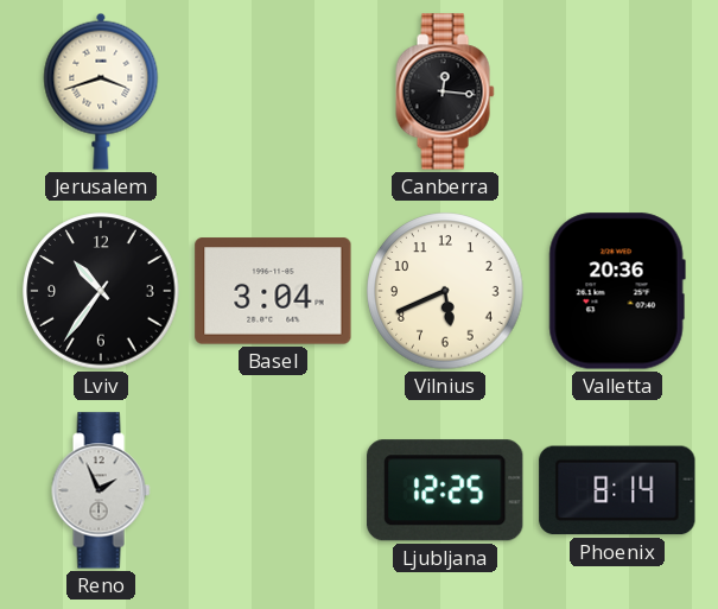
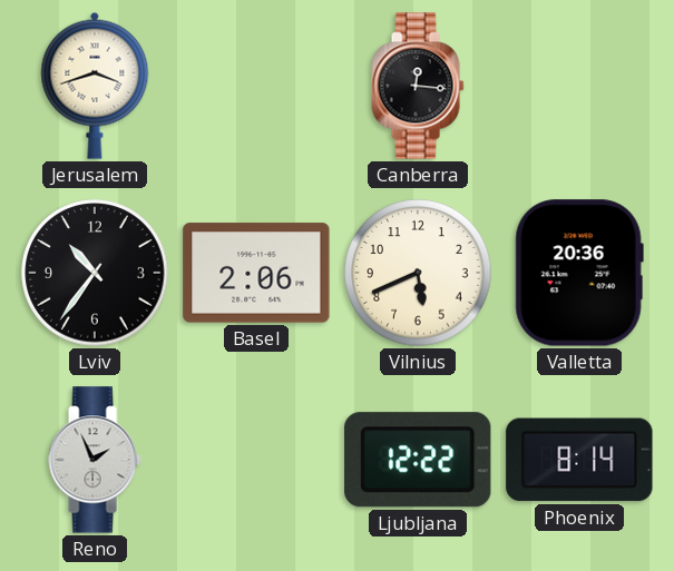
Basel: 3:04 -> 2:06
Ljubljana: 12:25 -> 12:22
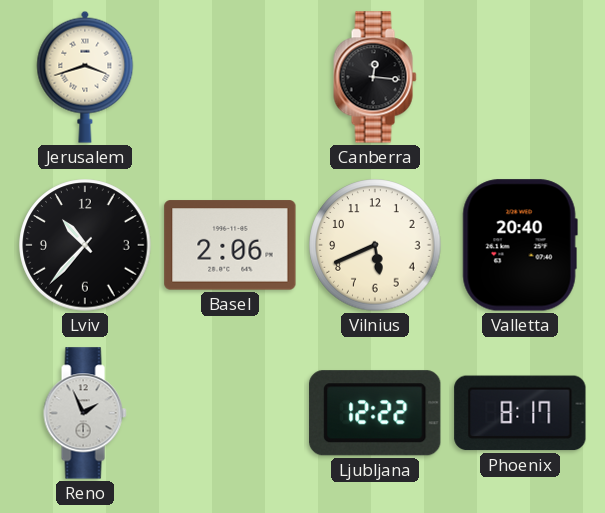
Lviv: 10:36 -> 10:37
Valletta: 20:36 -> 20:40
Phoenix: 8:14 -> 8:17
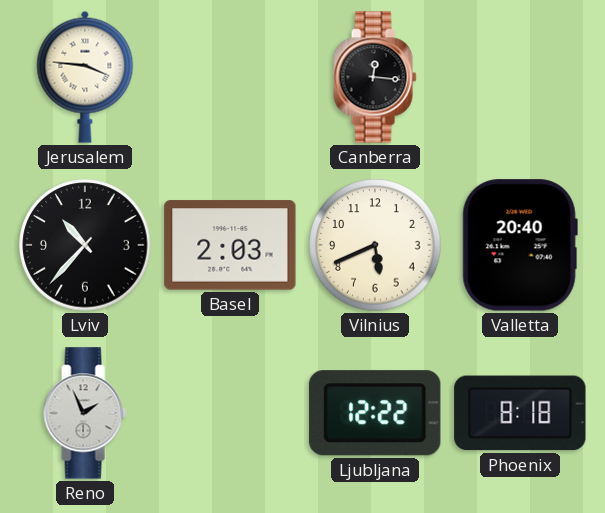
Jerusalem: 3:42 -> 3:46
Basel: 2:06 -> 2:03
Phoenix: 8:17 -> 8:18
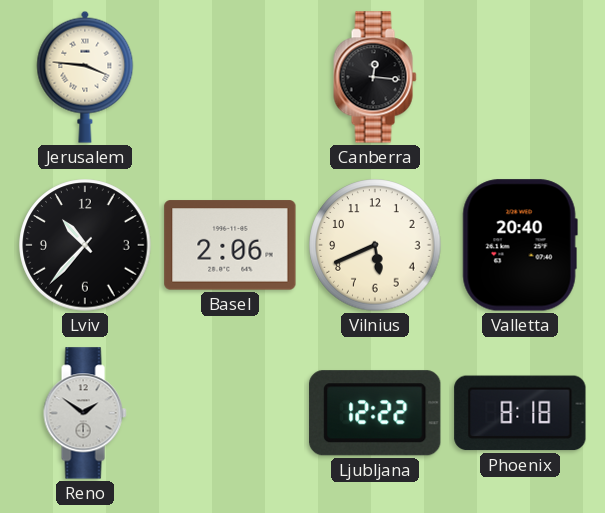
Basel: 2:03 -> 2:06
Reno: 1:56 -> 1:51
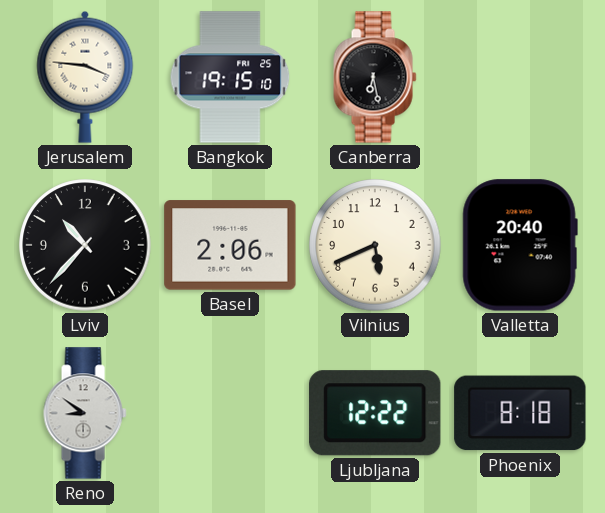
Bangkok: none -> 19:15
Canberra: 12:16 -> 6:28
Reno: 1:51 -> 8:51
